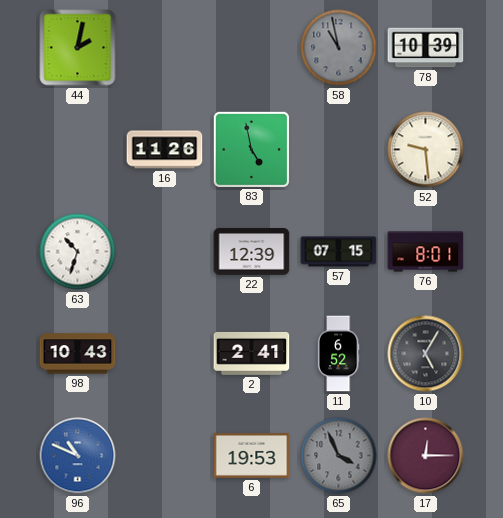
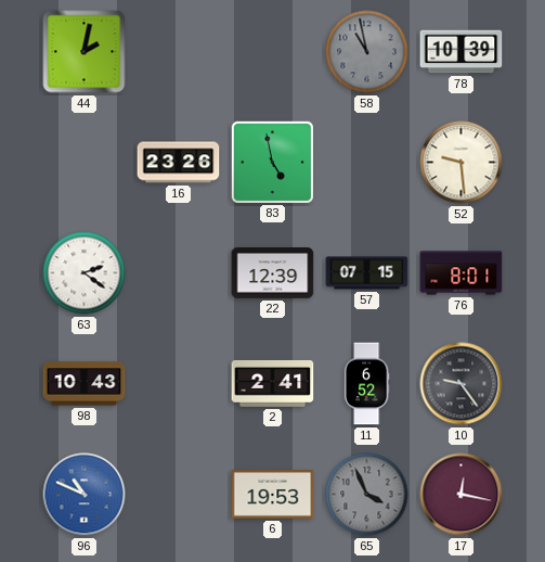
16: 11:26 -> 23:26
63: 10:33 -> 2:21
10: 5:05 -> 9:24
17: 12:15 -> 12:17
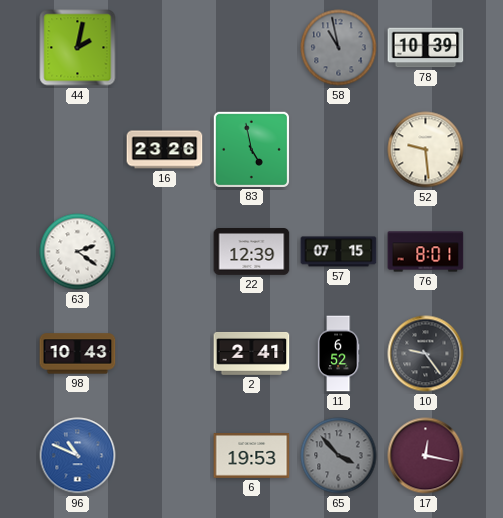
65: 3:56 -> 3:53
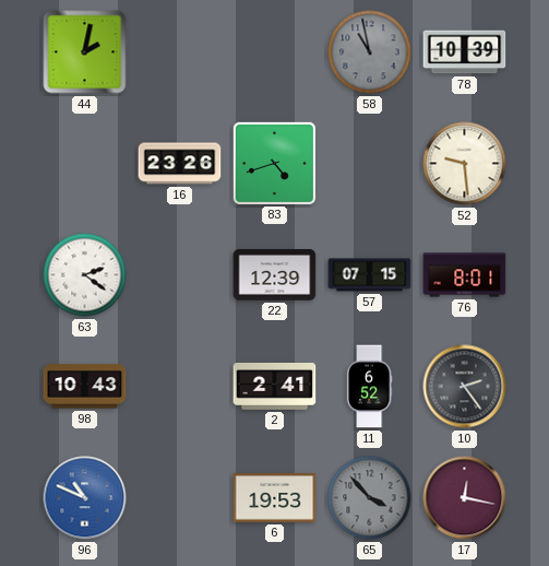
83: 4:58 -> 4:42
10: 9:24 -> 2:24
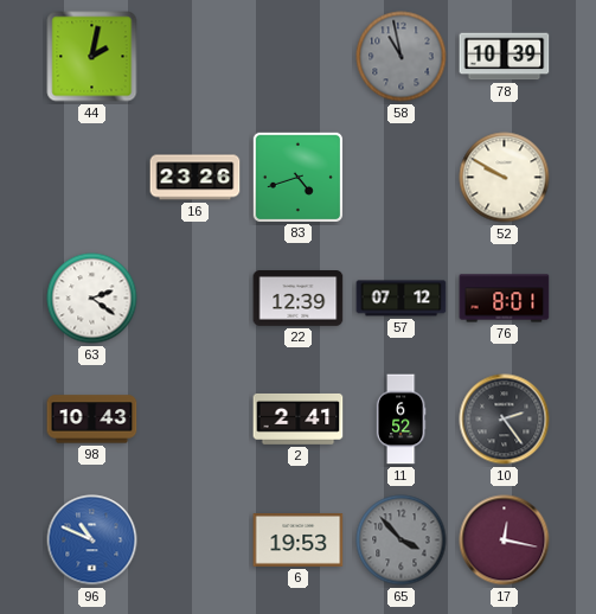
52: 9:29 -> 9:50
57: 07:15 -> 07:12
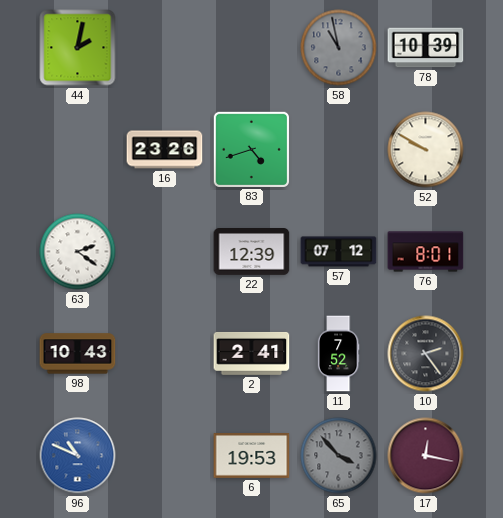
11: 6:52 -> 7:52
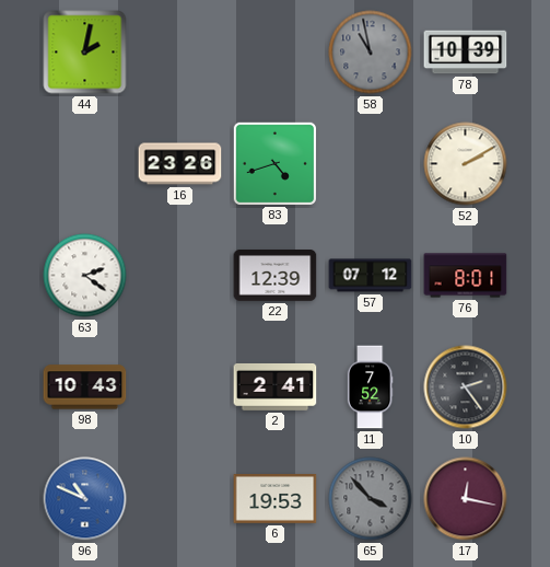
52: 9:50 -> 2:10
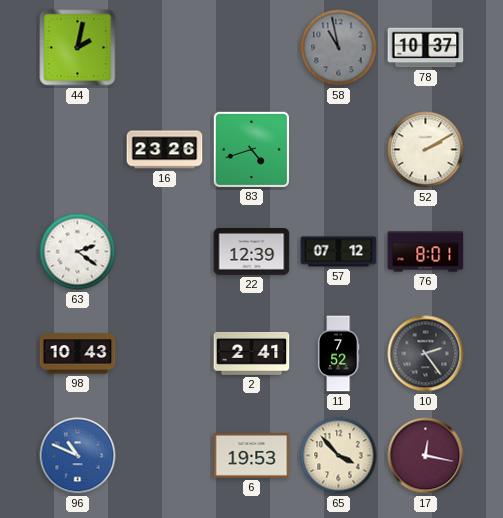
78: 10:39 -> 10:37
65 dial: grey -> cream
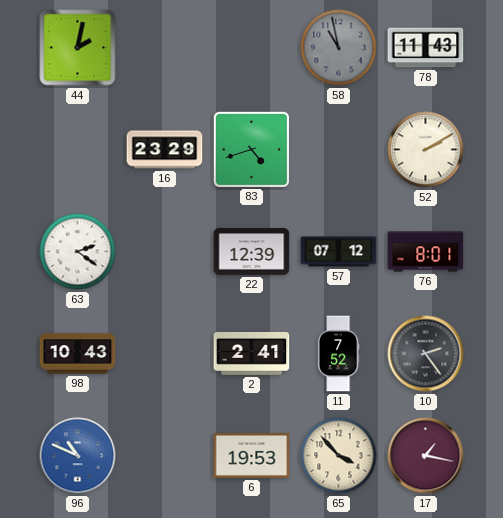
78: 10:37 -> 11:43
16: 23:26 -> 23:29
17: 12:17 -> 1:17
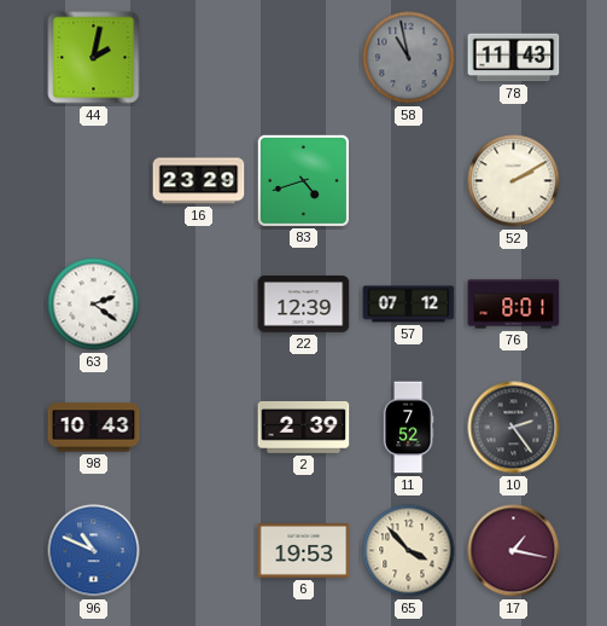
2: 2:41 -> 2:39
